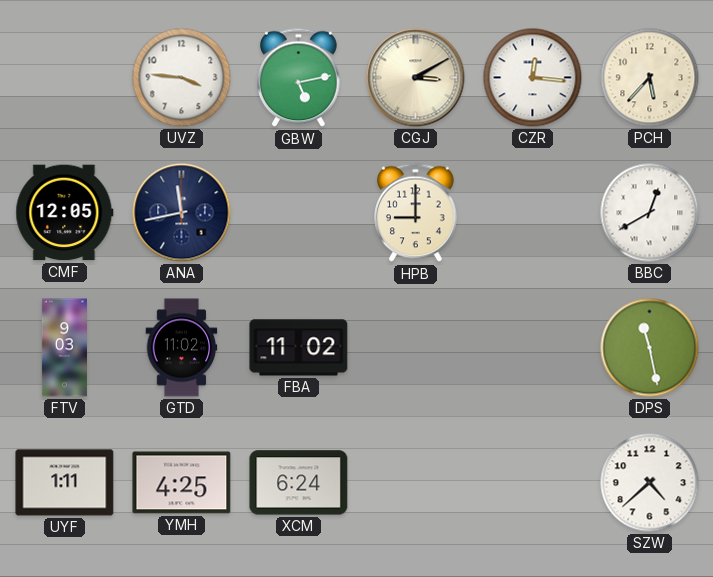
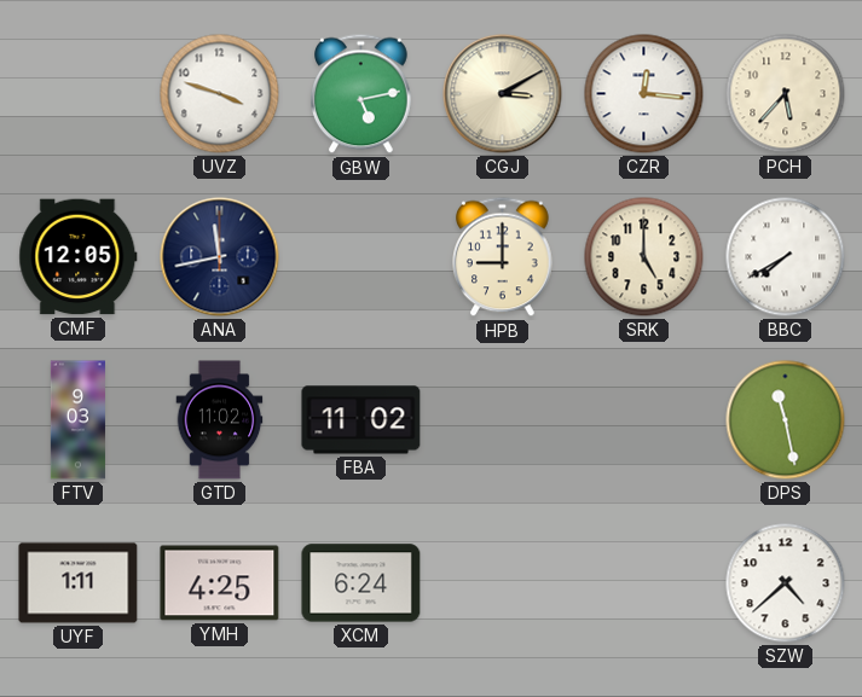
UVZ: 3:46 -> 3:48
SRK: none -> 5:00
BBC: 12:40 -> 7:40
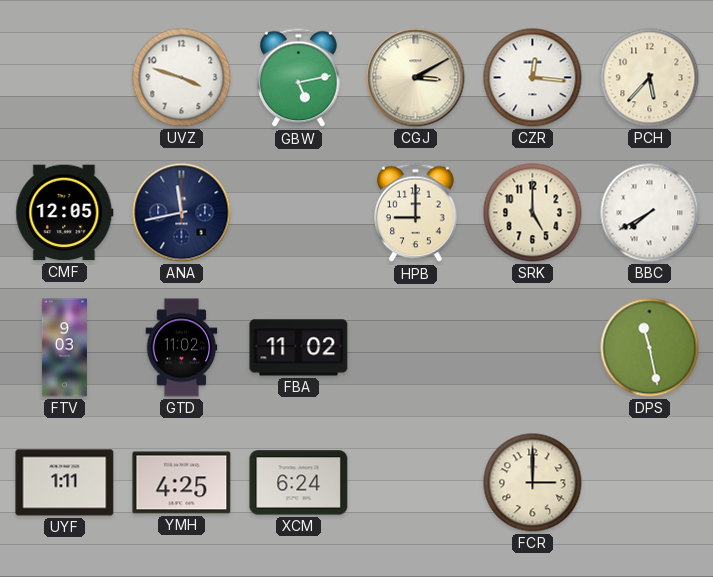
FCR: none -> 3:00
SZW: 4:38 -> none
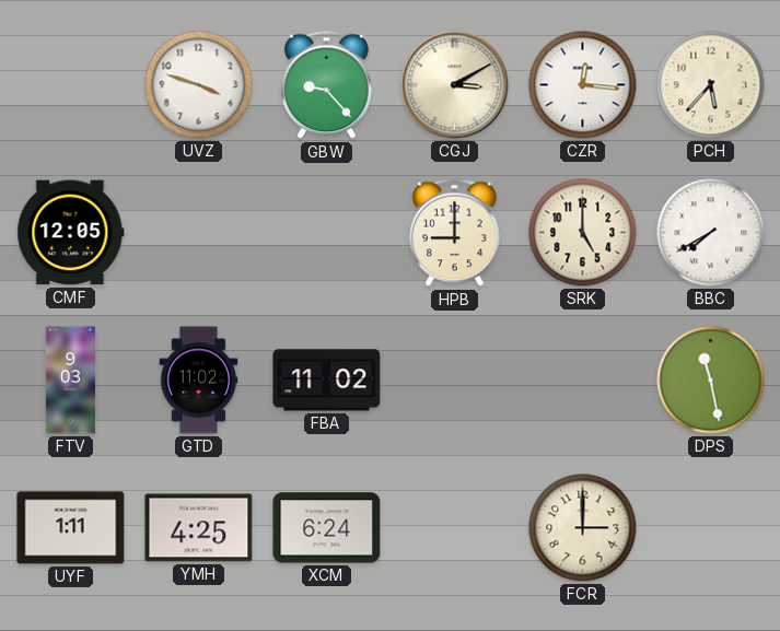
GBW: 5:13 -> 9:23
ANA: 11:43 -> none
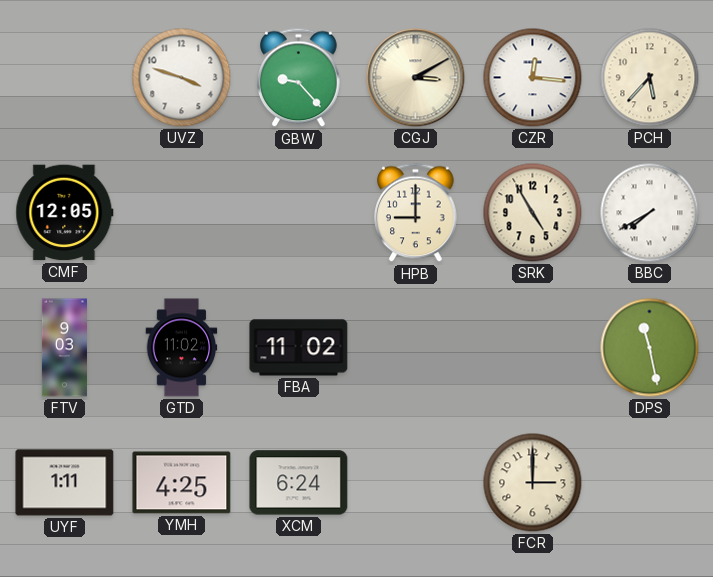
SRK: 5:00 -> 4:55
